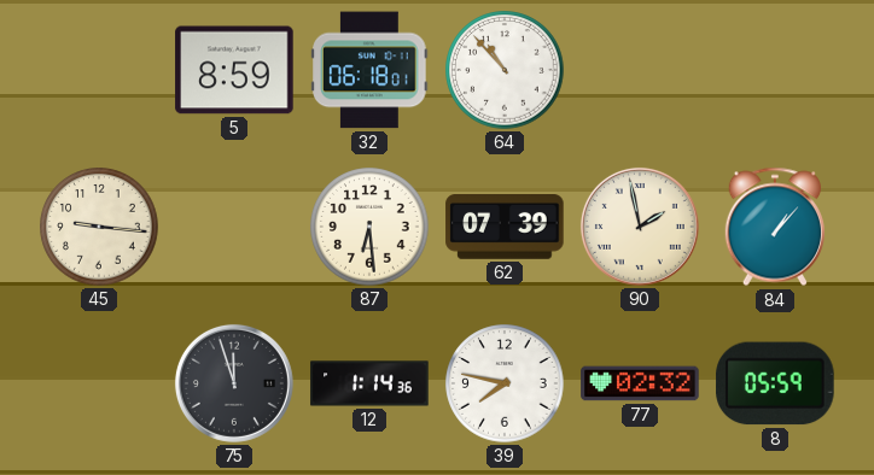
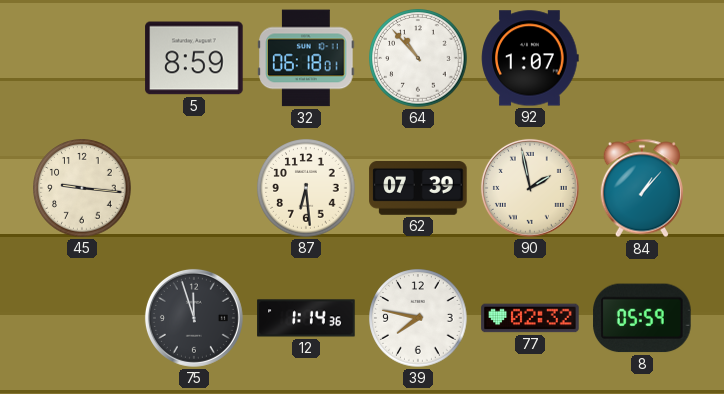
92: none -> 1:07
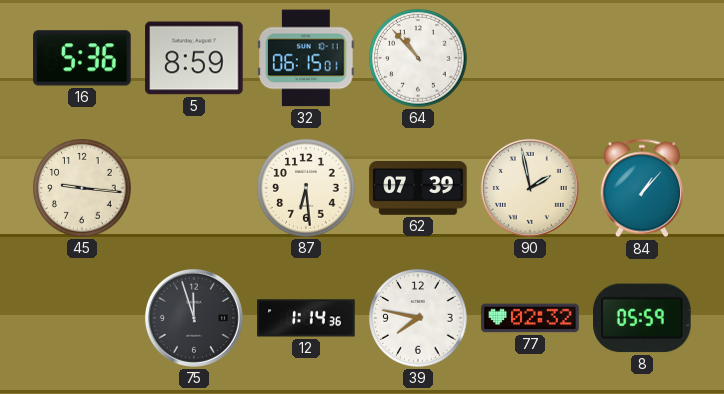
16: none -> 5:36
32: 06:18 -> 06:15
92: 1:07 -> none
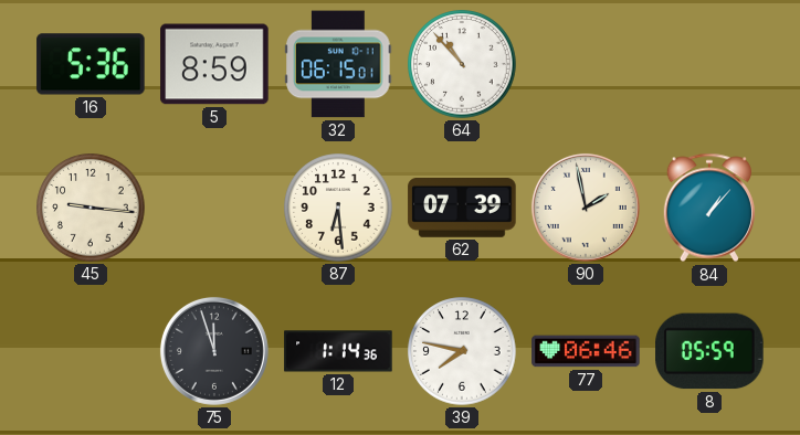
77: 02:32 -> 06:46
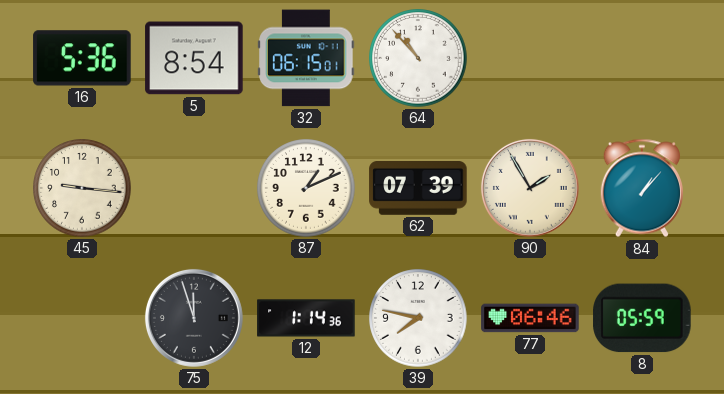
5: 8:59 -> 8:54
87: 6:29 -> 1:11
90: 1:58 -> 1:55
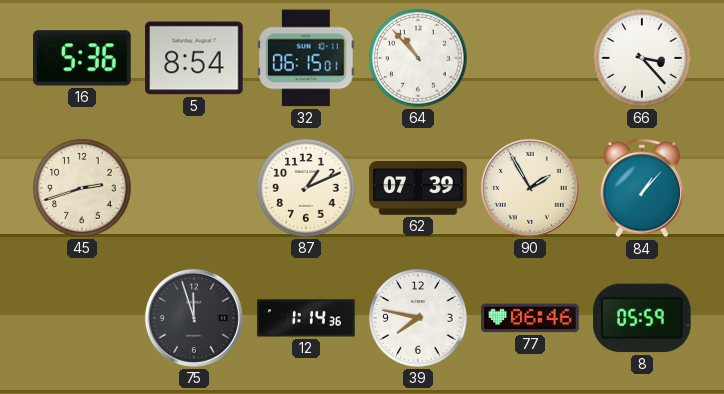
66: none -> 3:23
45: 9:16 -> 2:42
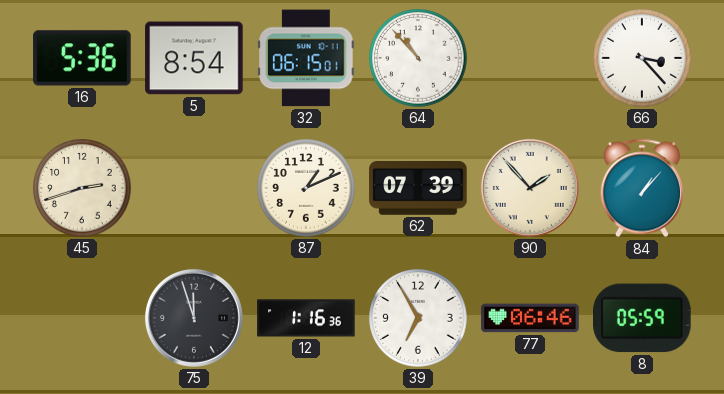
90: 1:55 -> 1:53
12: 1:14 -> 1:16
39: 7:47 -> 6:55
